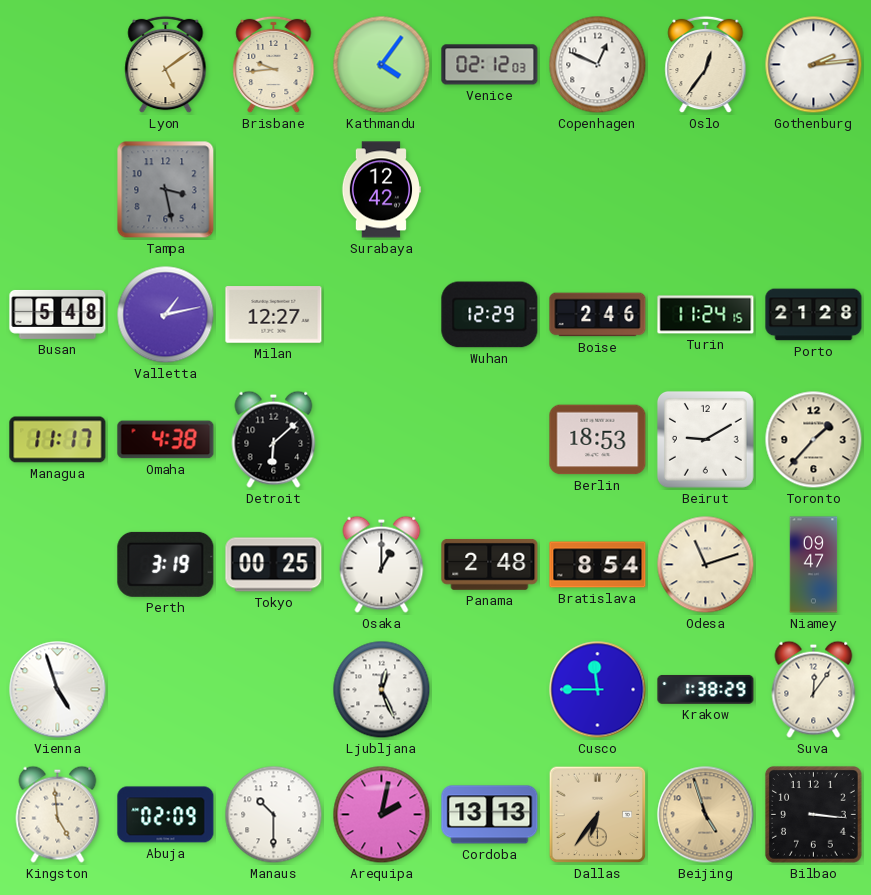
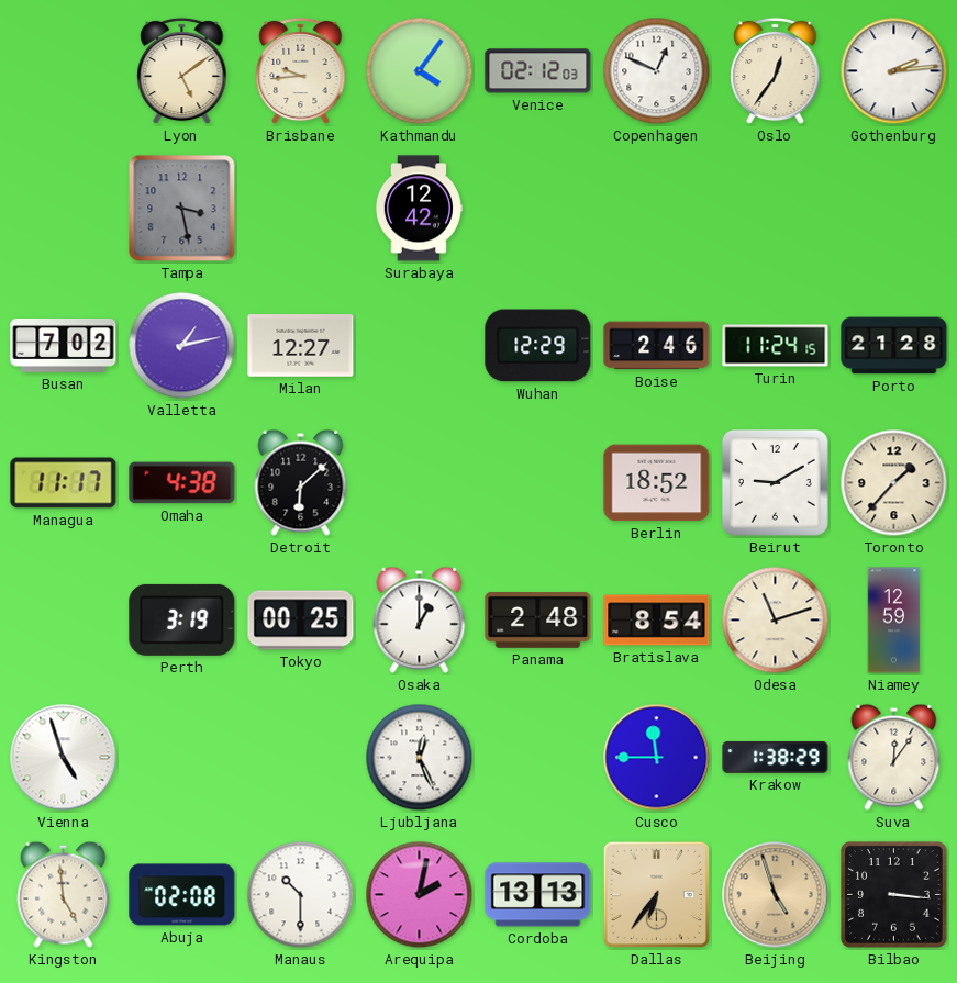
Busan: 5:48 -> 7:02
Berlin: 18:53 -> 18:52
Niamey: 09:47 -> 12:59
Abuja: 02:09 -> 02:08
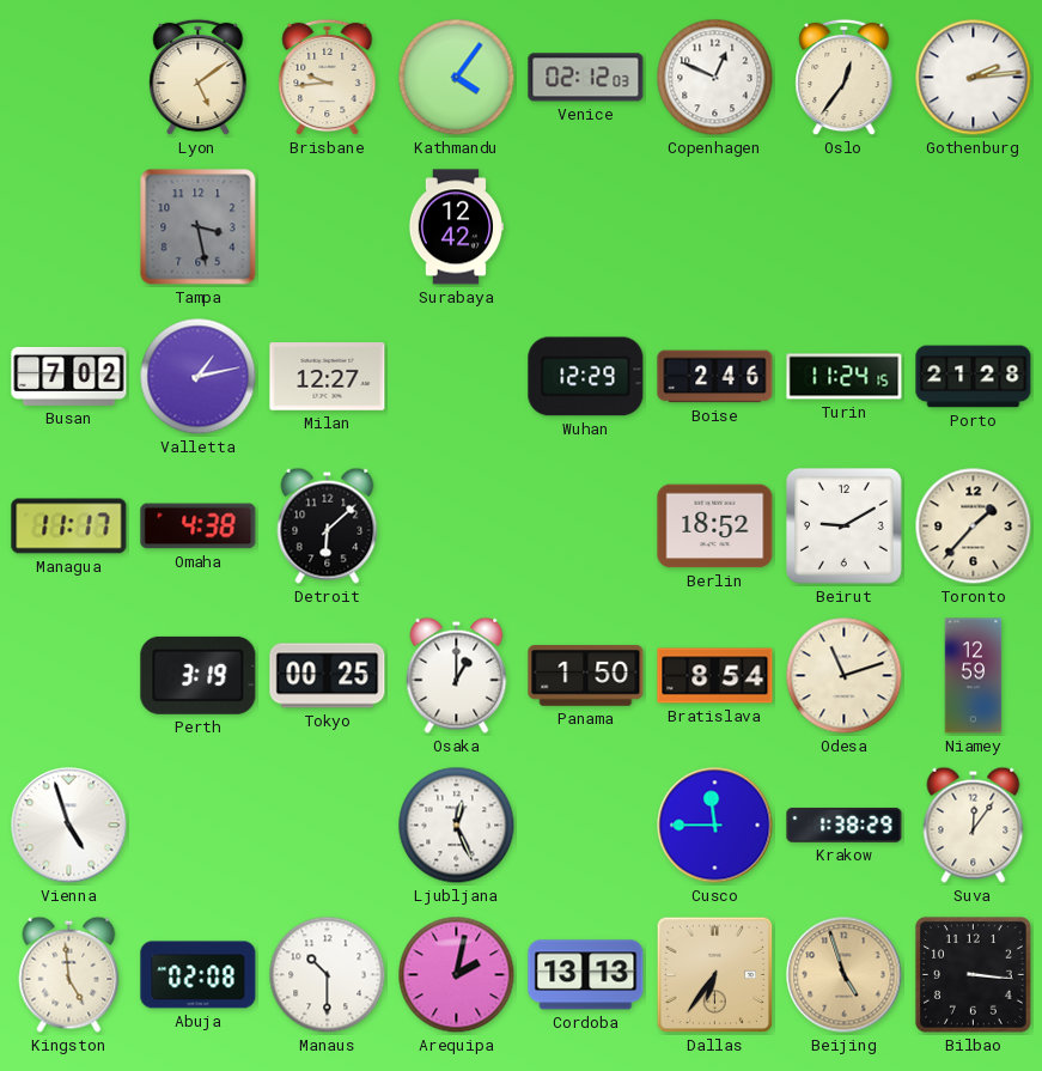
Panama: 2:48 -> 1:50
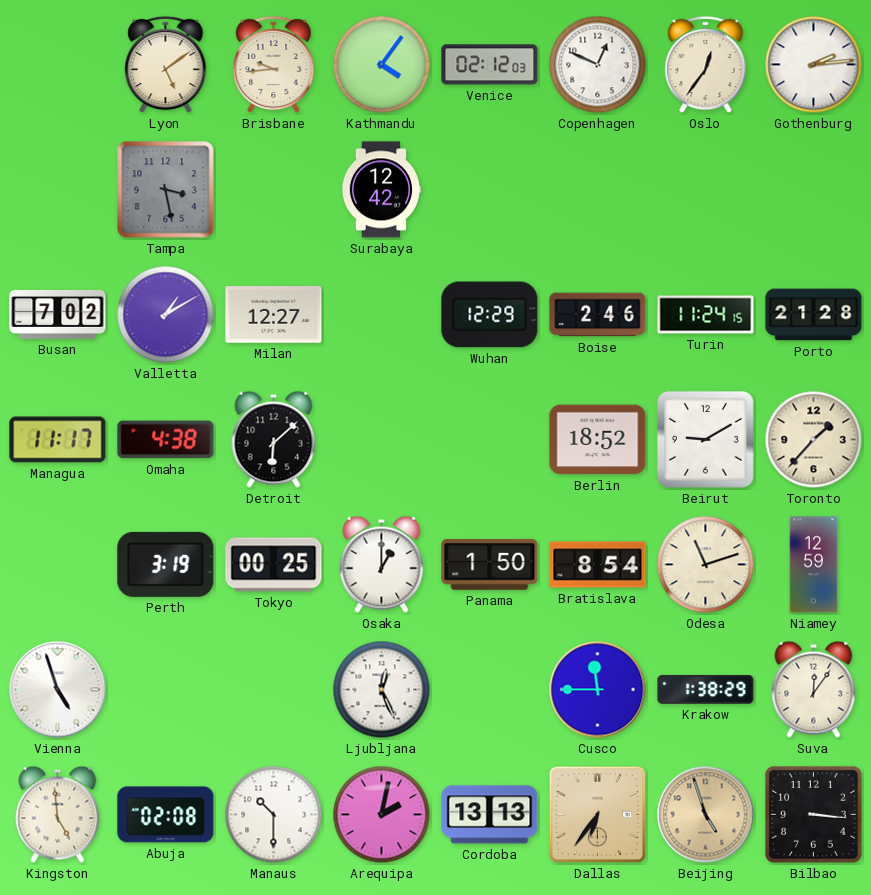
Valletta: 1:13 -> 1:10
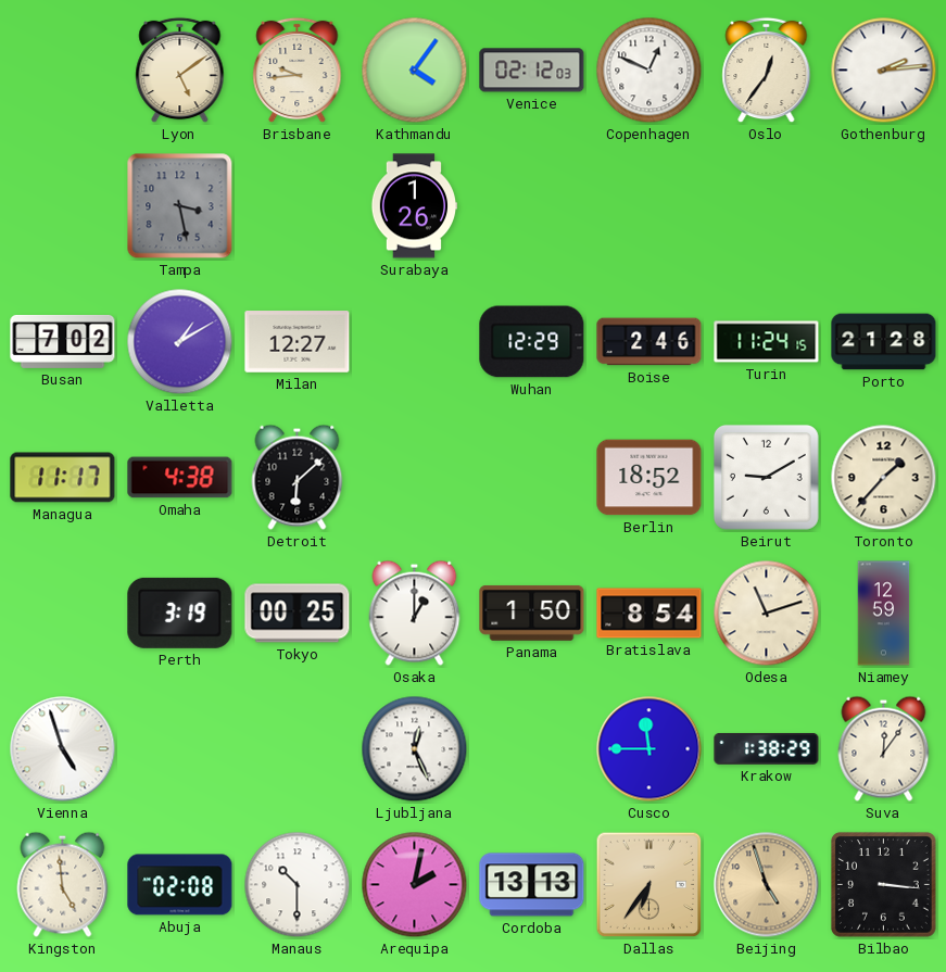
Surabaya: 12:42 -> 1:26
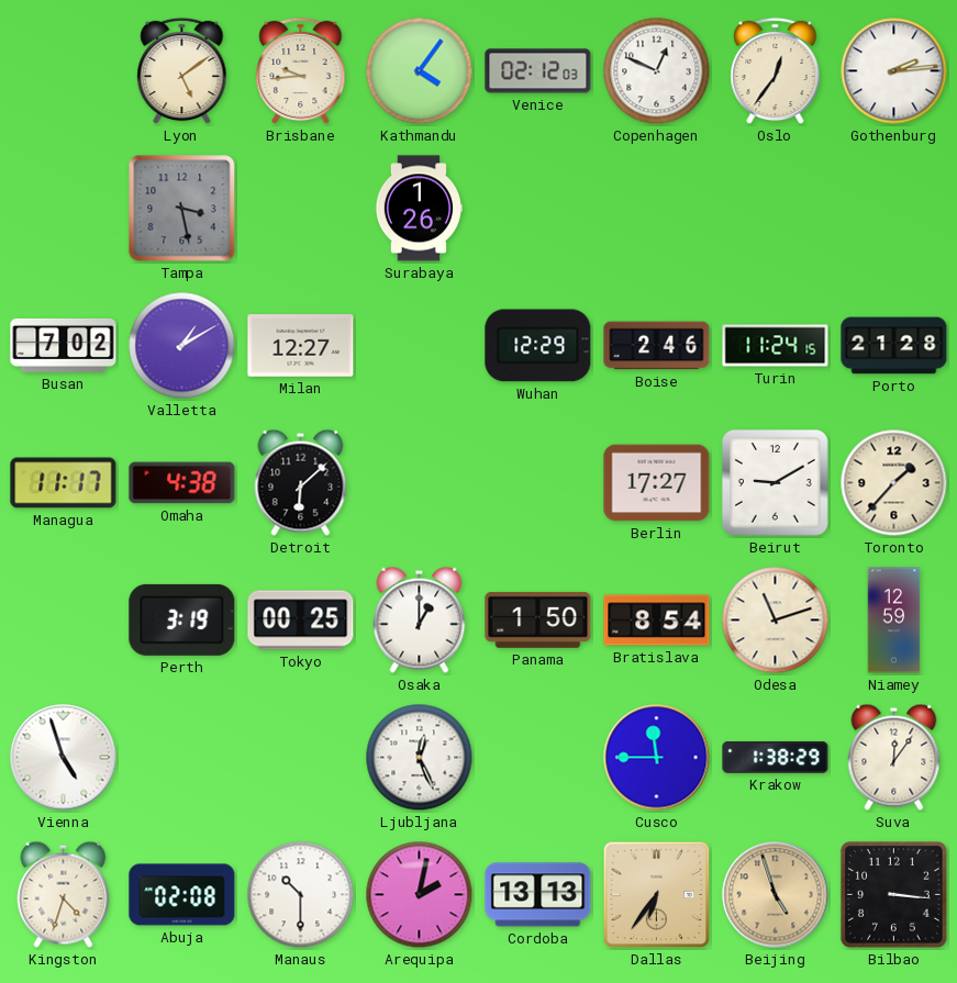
Berlin: 18:52 -> 17:27
Kingston: 4:59 -> 4:33
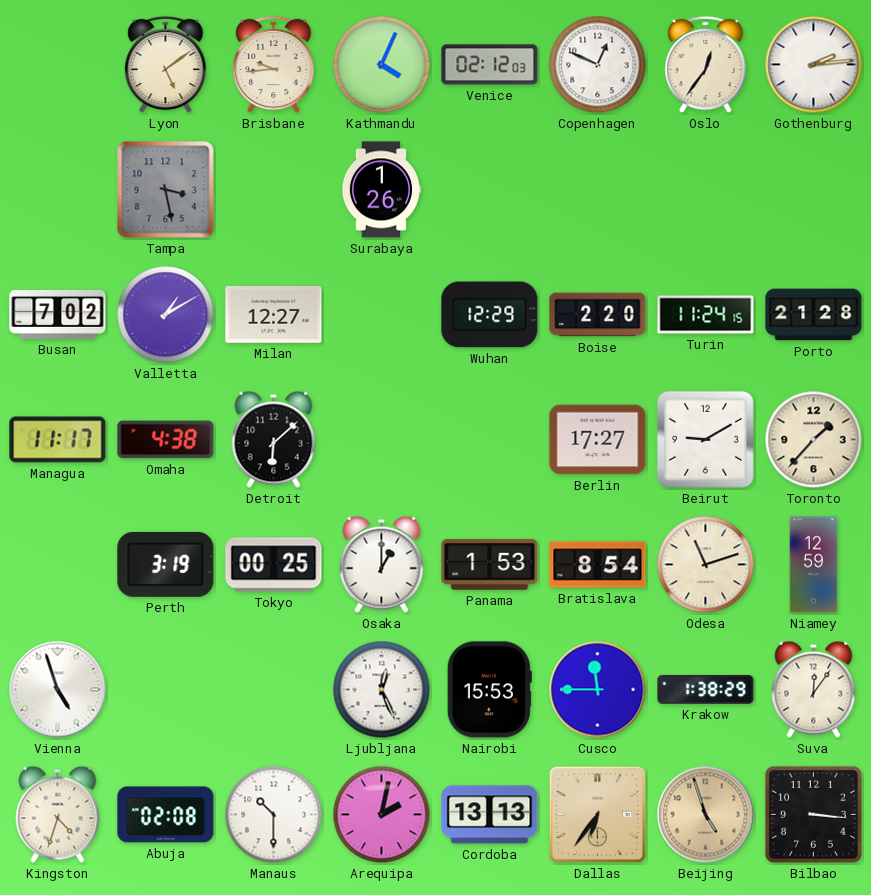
Kathmandu: 4:06 -> 4:04
Boise: 2:46 -> 2:20
Panama: 1:50 -> 1:53
Nairobi: none -> 15:53
